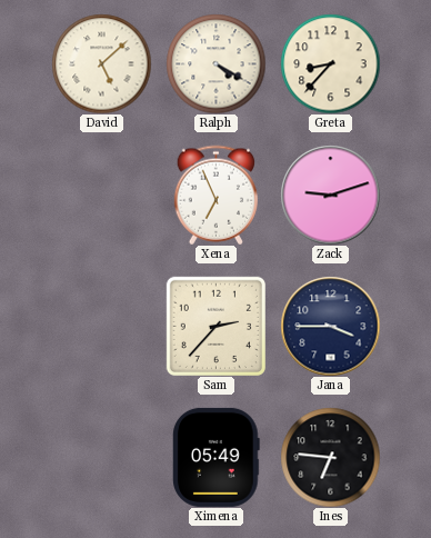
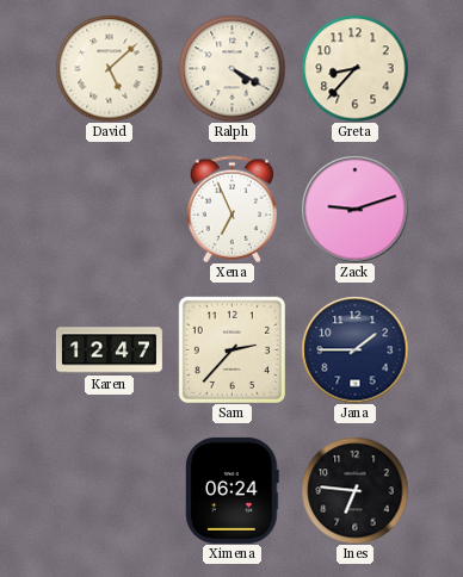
Karen: none -> 12:47
Jana: 3:45 -> 1:45
Ximena: 05:49 -> 06:24
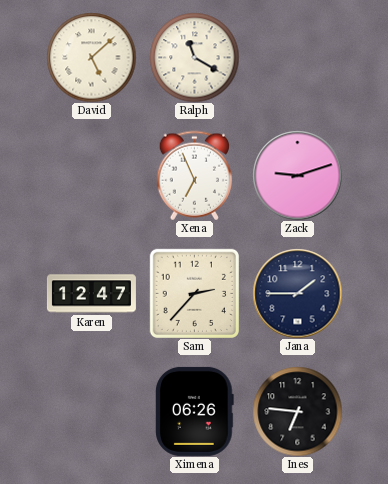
Ralph: 4:20 -> 11:20
Greta: 8:37 -> none
Ximena: 06:24 -> 06:26
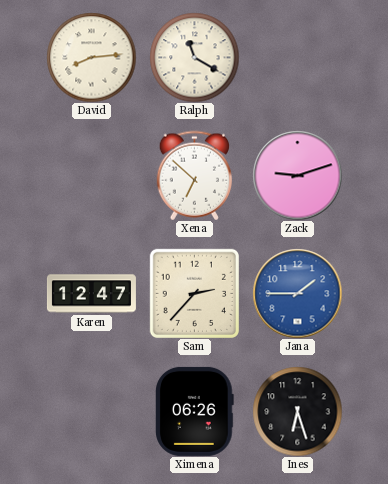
David: 5:08 -> 8:14
Xena: 6:56 -> 6:52
Jana dial: navy -> blue
Ines: 6:46 -> 6:27
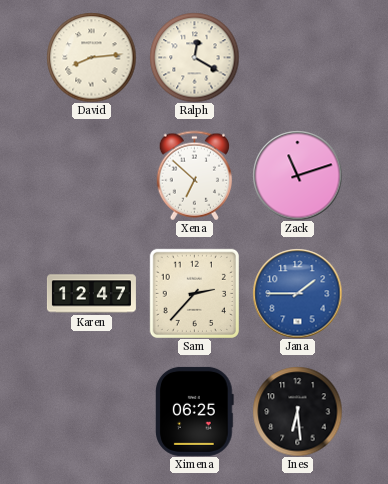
Ralph: 11:20 -> 12:20
Zack: 9:12 -> 11:12
Ximena: 06:26 -> 06:25
Ines: 6:27 -> 6:29
